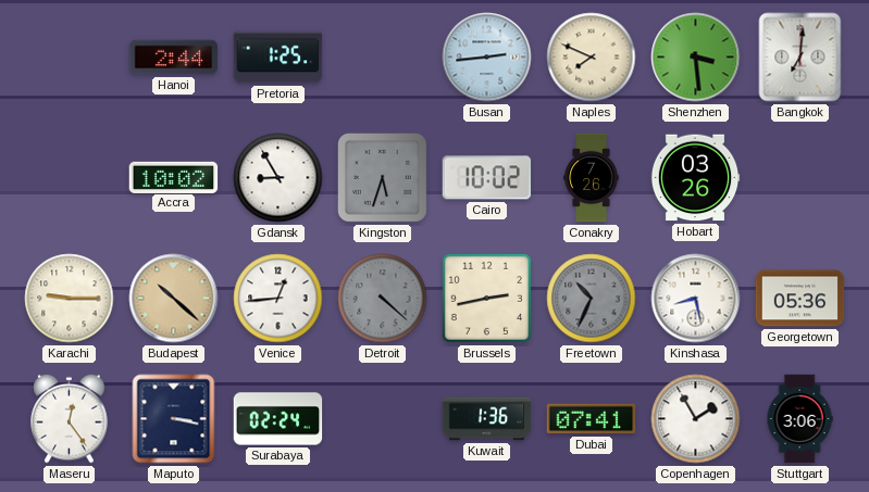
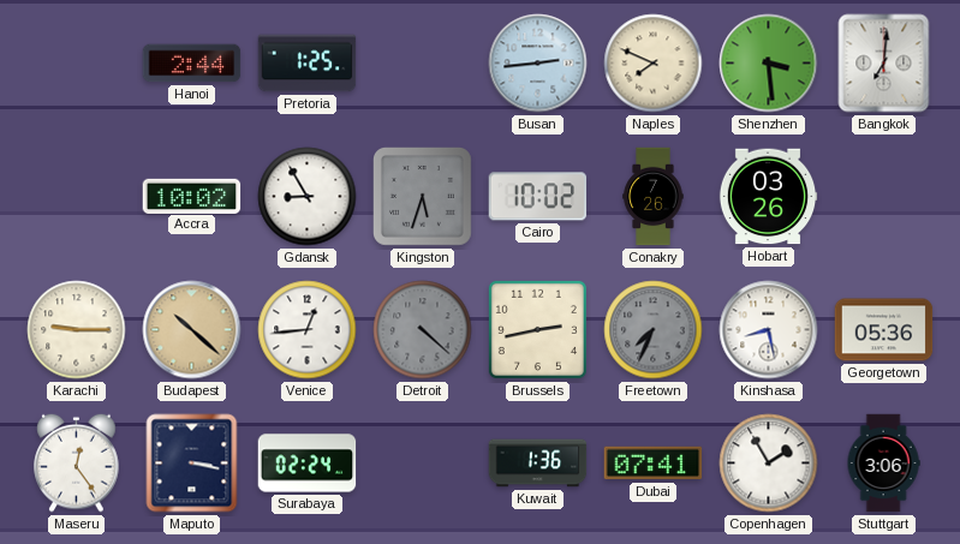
Freetown: 10:34 -> 7:34
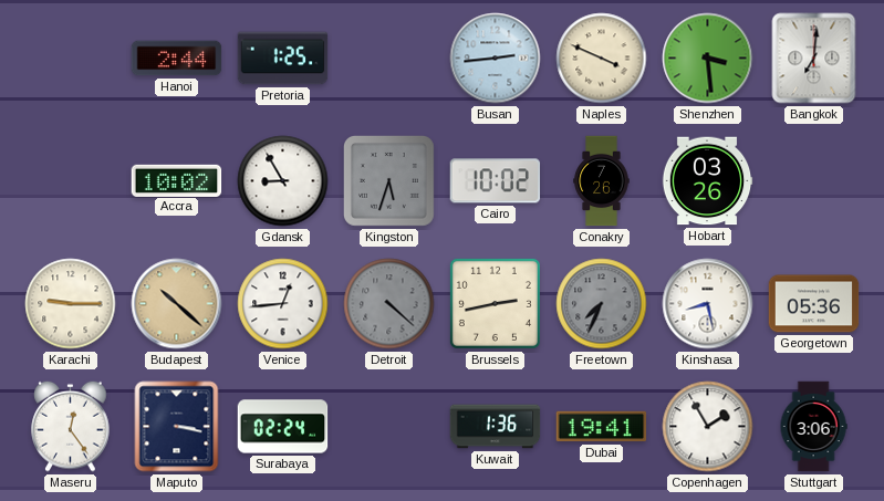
Naples: 7:49 -> 3:49
Dubai: 07:41 -> 19:41
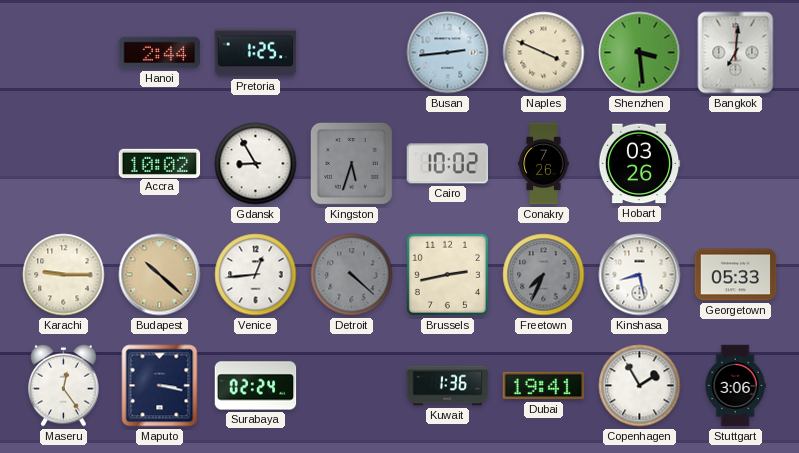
Georgetown: 05:36 -> 05:33
